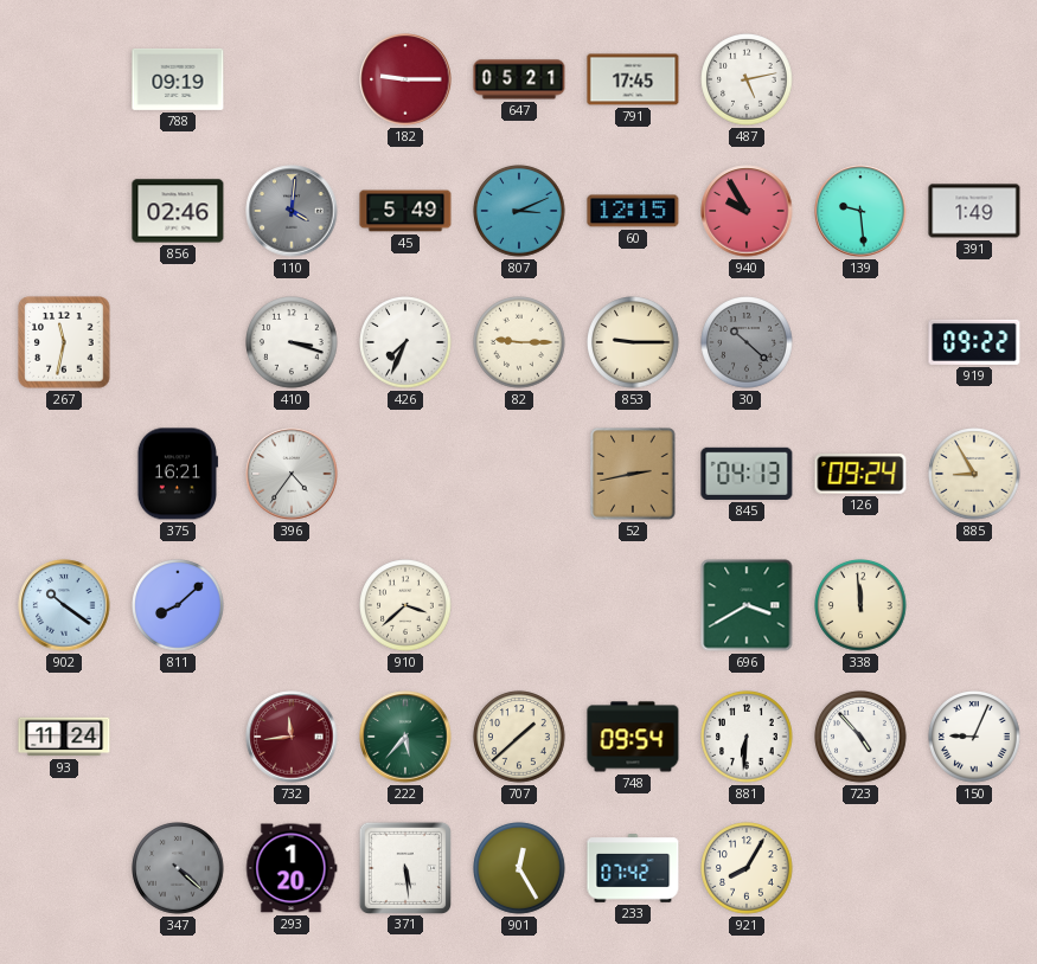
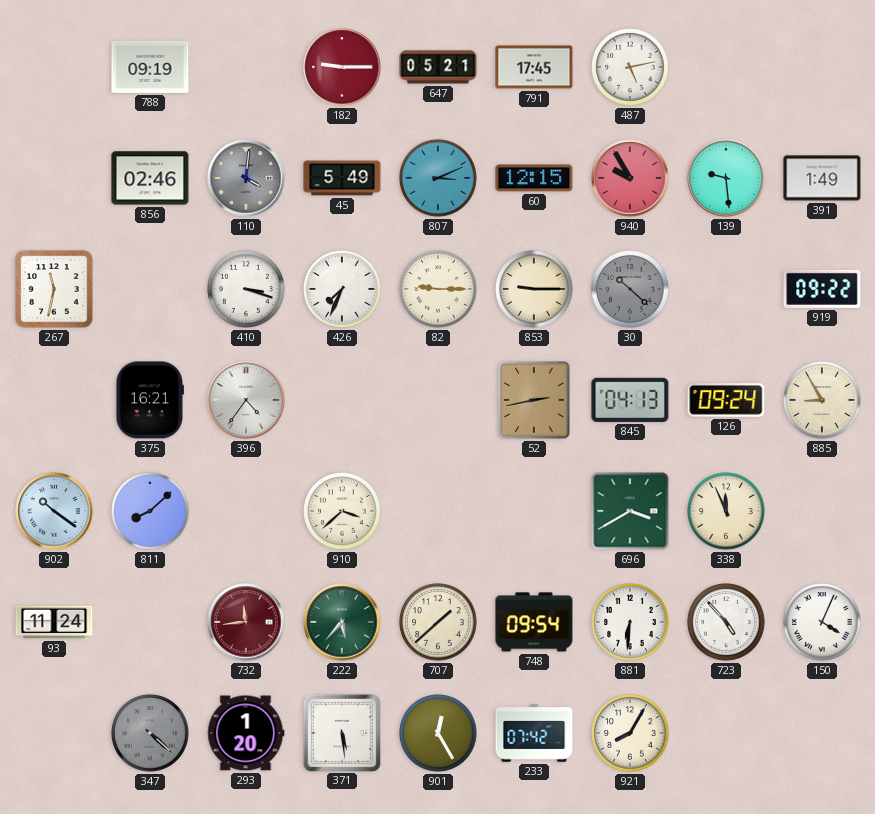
338: 11:59 -> 11:56
150: 9:04 -> 4:04
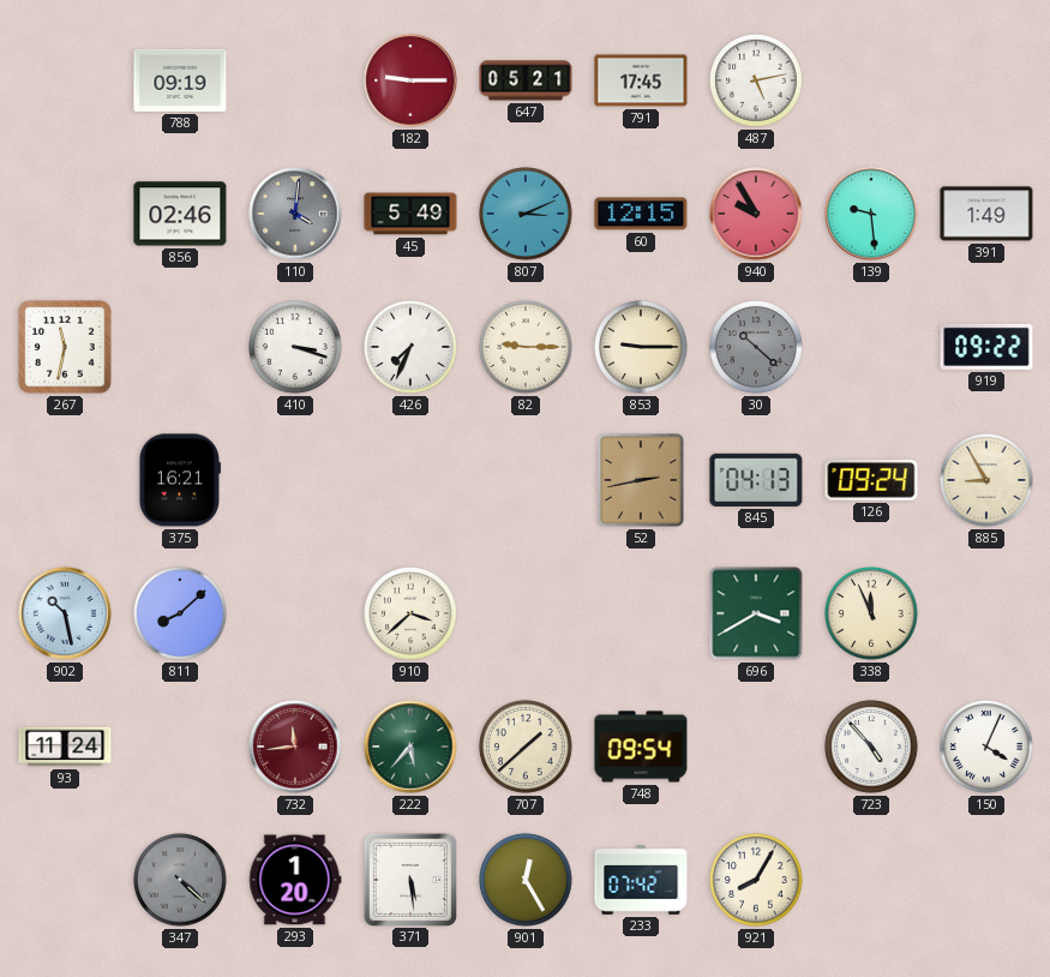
396: 4:36 -> none
902: 10:21 -> 10:28
881: 6:31 -> none
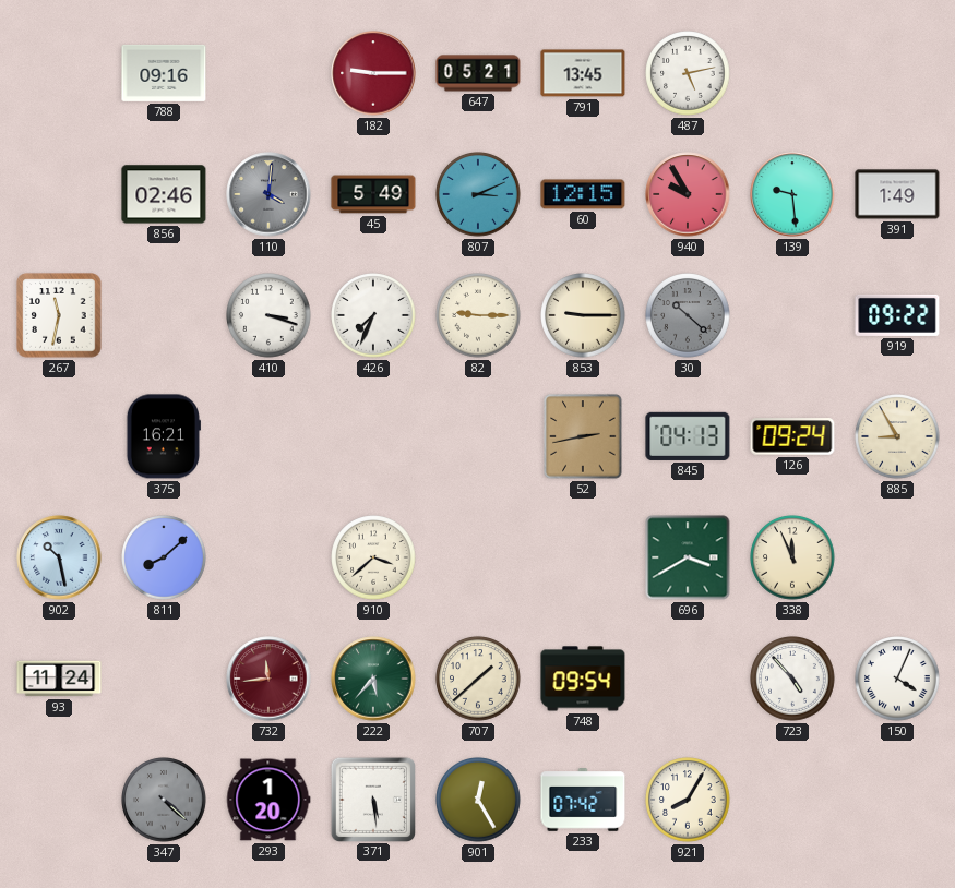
788: 09:19 -> 09:16
791: 17:45 -> 13:45
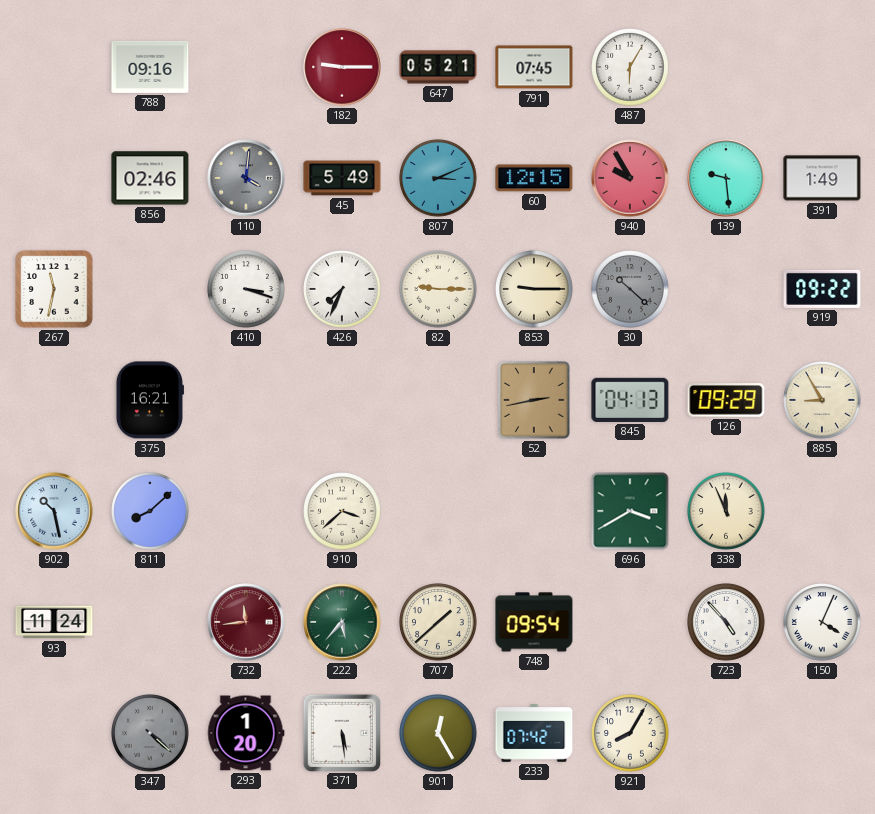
791: 13:45 -> 07:45
487: 5:13 -> 6:05
126: 09:24 -> 09:29
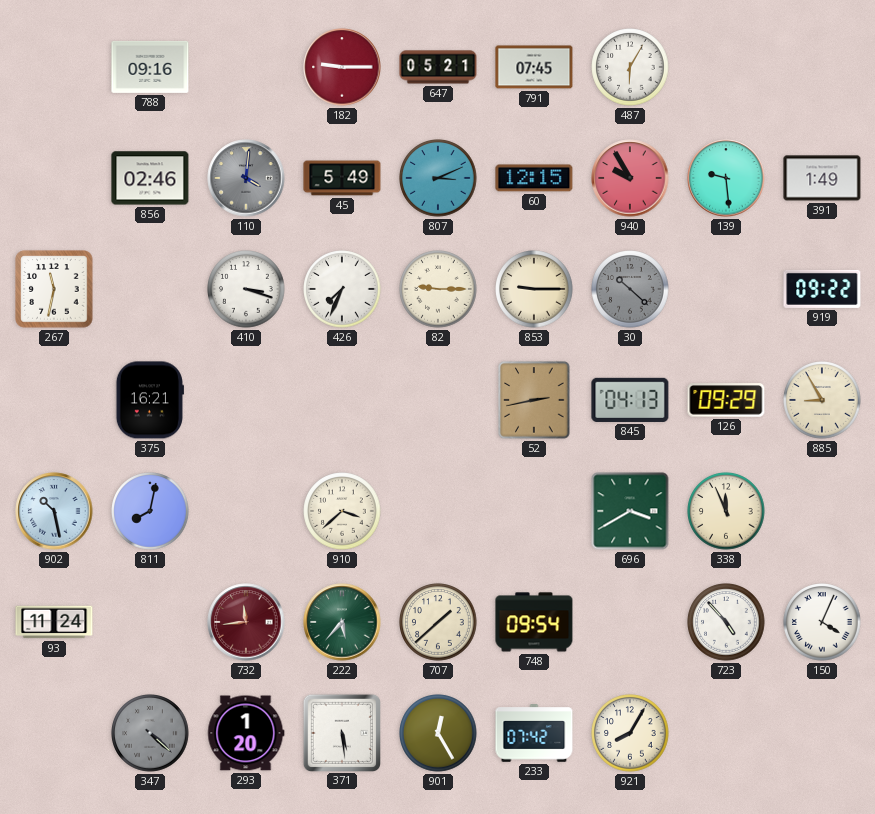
811: 8:08 -> 8:02
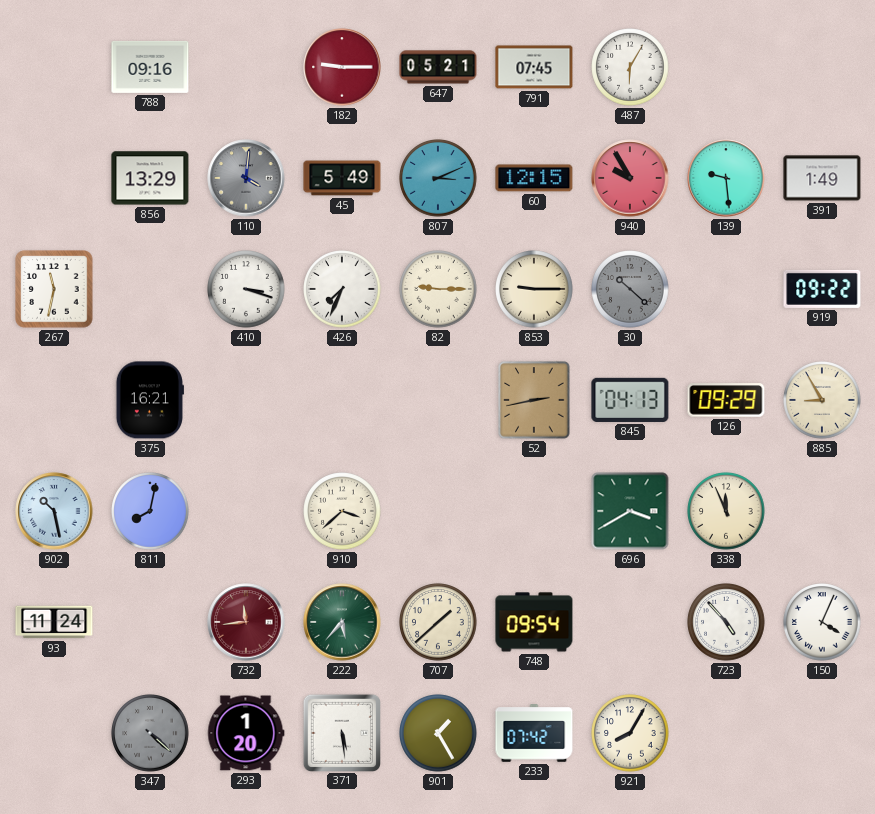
856: 02:46 -> 13:29
901: 12:25 -> 1:25
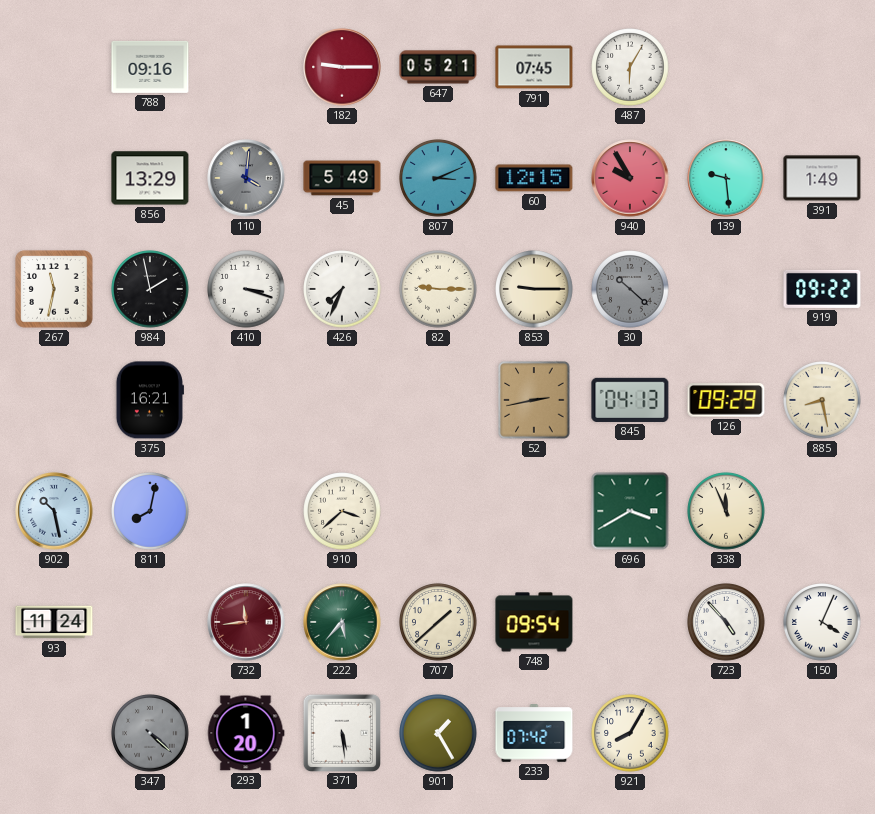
984: none -> 1:58
885: 8:55 -> 8:28
